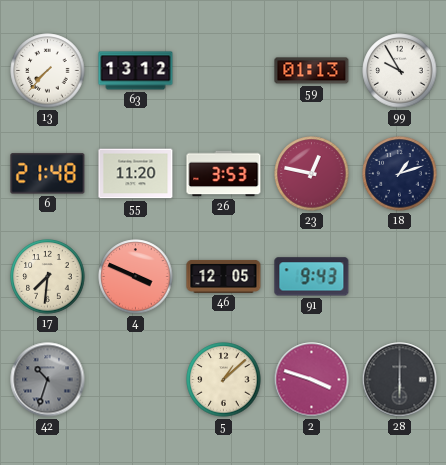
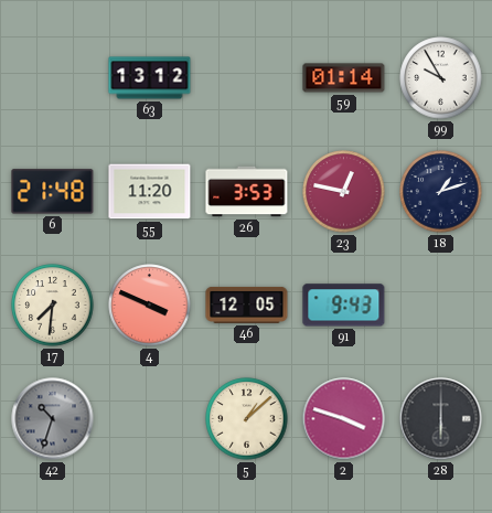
13: 7:37 -> none
59: 01:13 -> 01:14
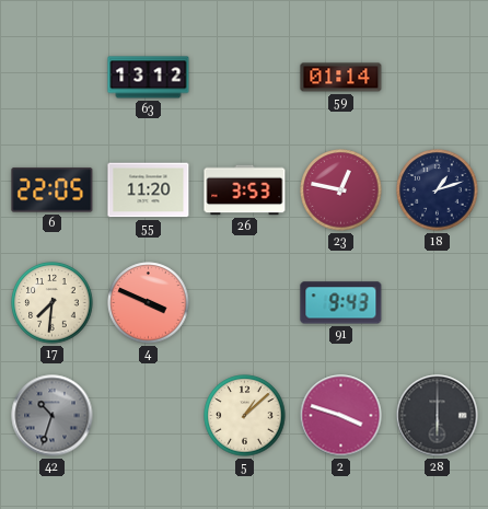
99: 9:55 -> none
6: 21:48 -> 22:05
46: 12:05 -> none
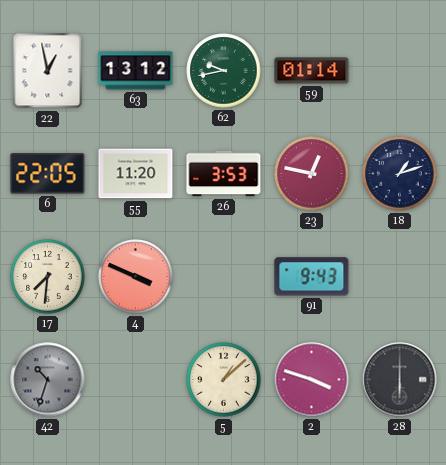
22: none -> 12:58
62: none -> 9:43
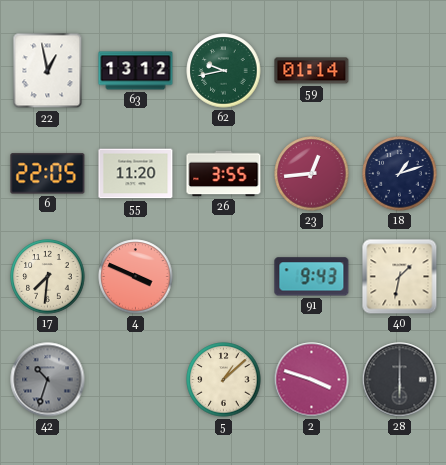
26: 3:53 -> 3:55
23: 12:47 -> 12:44
40: none -> 1:32
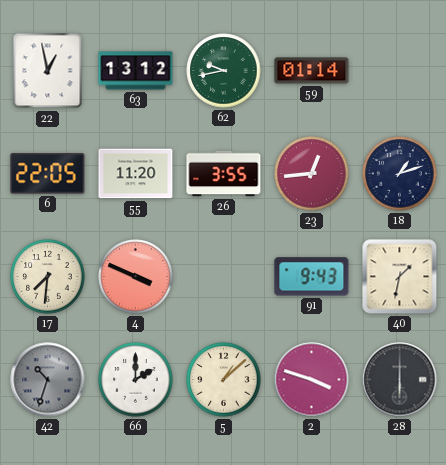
66: none -> 2:00
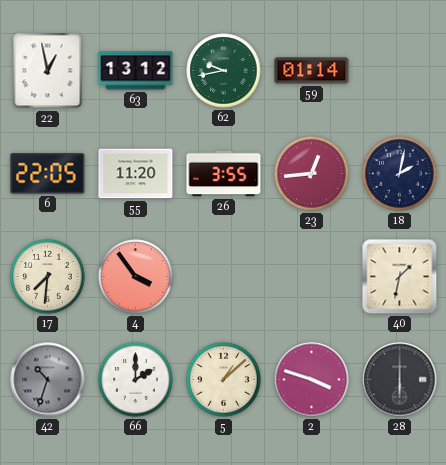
18: 1:12 -> 2:02
4: 3:49 -> 3:54
91: 9:43 -> none
